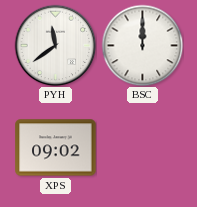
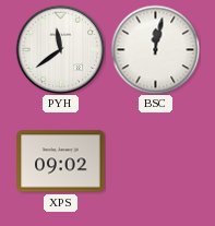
BSC: 12:00 -> 12:02
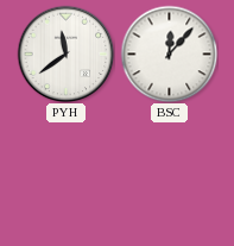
BSC: 12:02 -> 12:07
XPS: 09:02 -> none
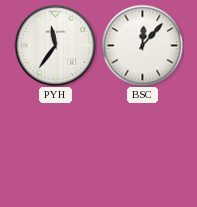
PYH: 11:39 -> 11:36
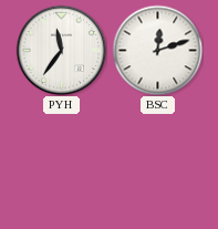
BSC: 12:07 -> 12:12
